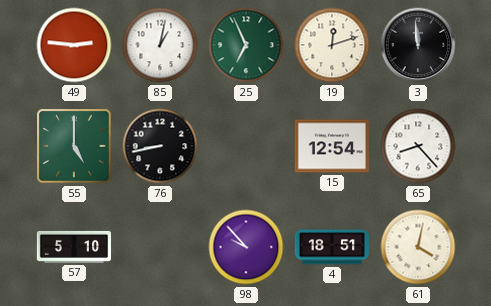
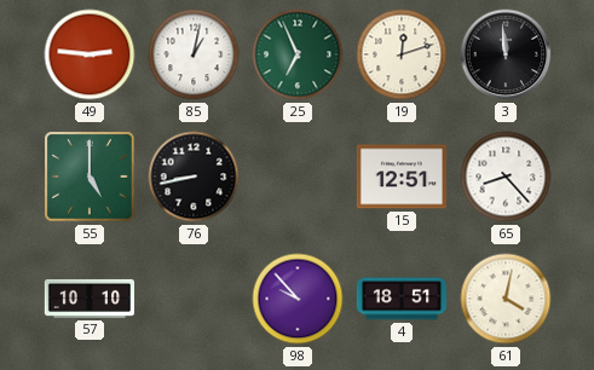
15: 12:54 -> 12:51
57: 5:10 -> 10:10
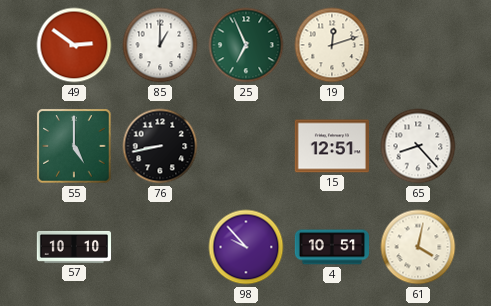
49: 2:46 -> 2:51
85: 1:02 -> 1:00
3: 11:59 -> none
4: 18:51 -> 10:51
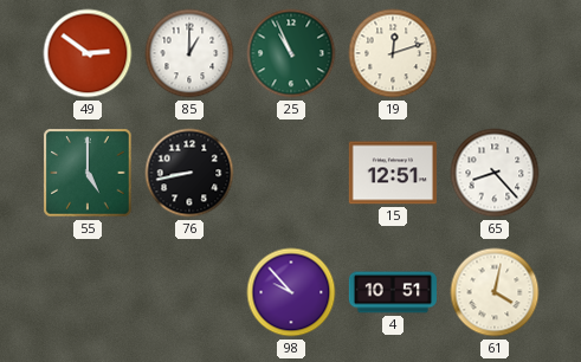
25: 6:56 -> 10:56
57: 10:10 -> none
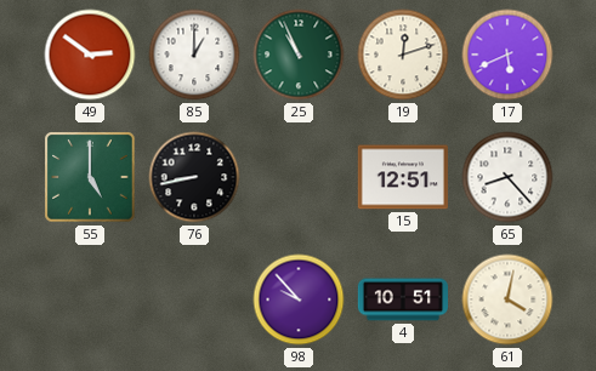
17: none -> 5:41
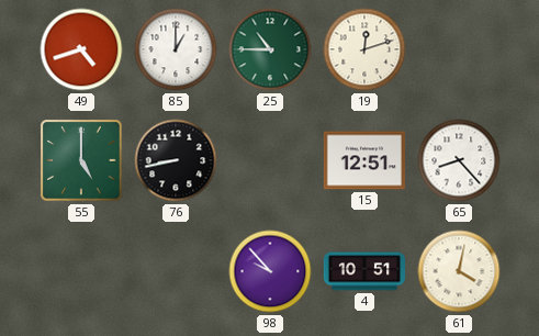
49: 2:51 -> 4:42
25: 10:56 -> 10:45
17: 5:41 -> none
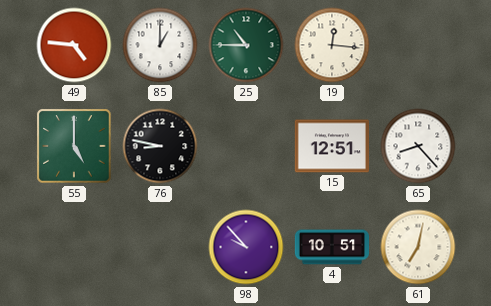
49: 4:42 -> 4:46
19: 12:12 -> 12:16
76: 8:43 -> 8:47
61: 4:02 -> 7:02
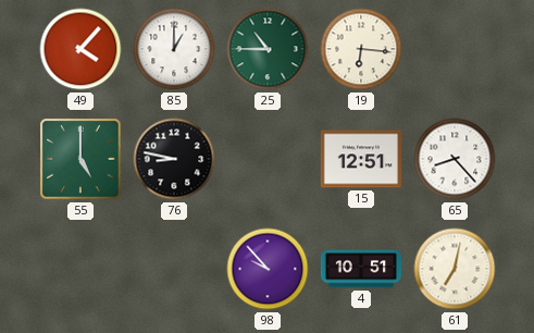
49: 4:46 -> 4:07
19: 12:16 -> 6:16
